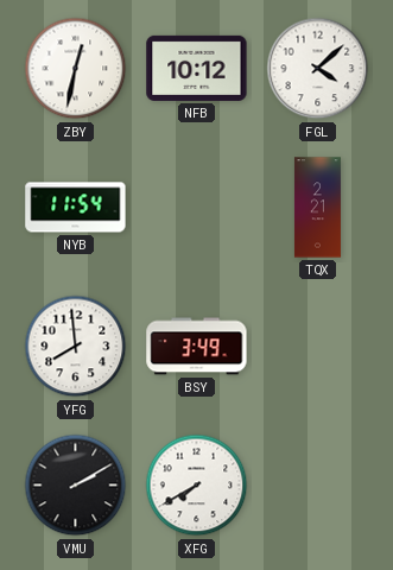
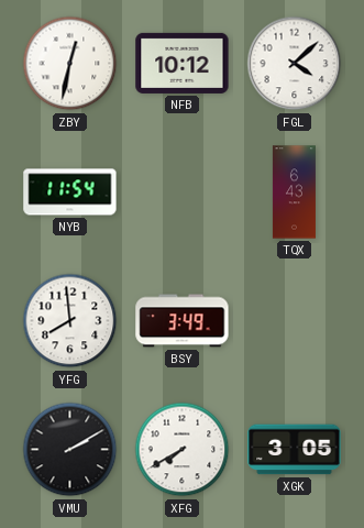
TQX: 2:21 -> 6:43
XGK: none -> 3:05
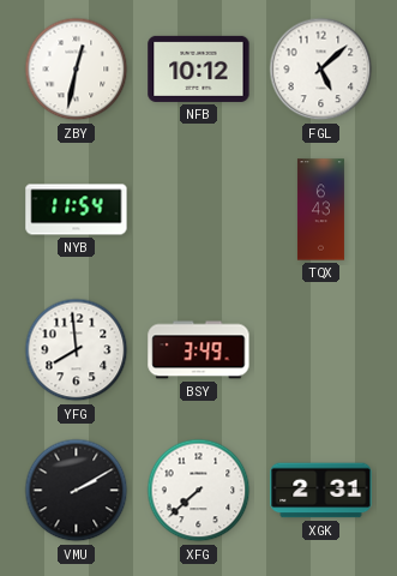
FGL: 4:08 -> 5:08
XFG: 7:40 -> 7:38
XGK: 3:05 -> 2:31
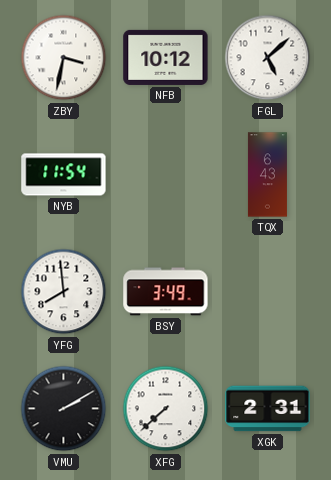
ZBY: 12:32 -> 3:32
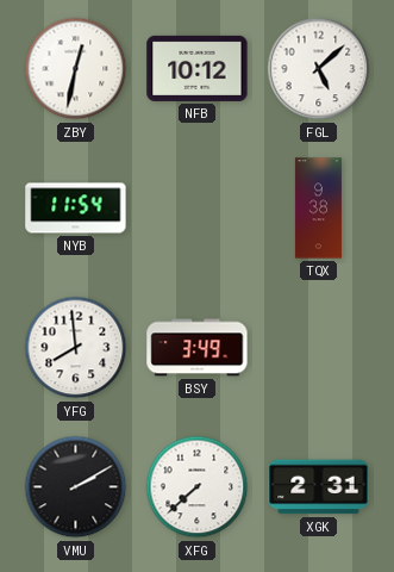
ZBY: 3:32 -> 12:32
TQX: 6:43 -> 9:38
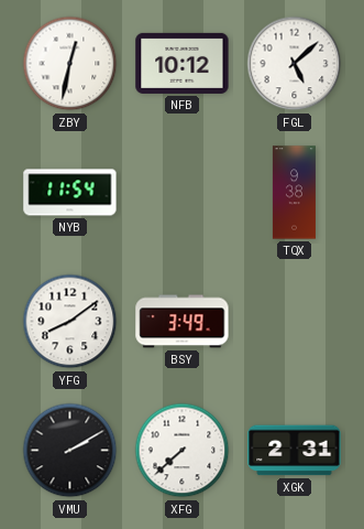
YFG: 7:59 -> 8:09
